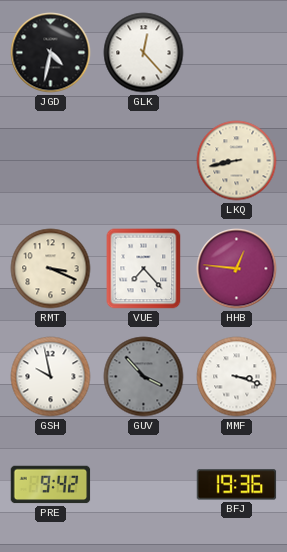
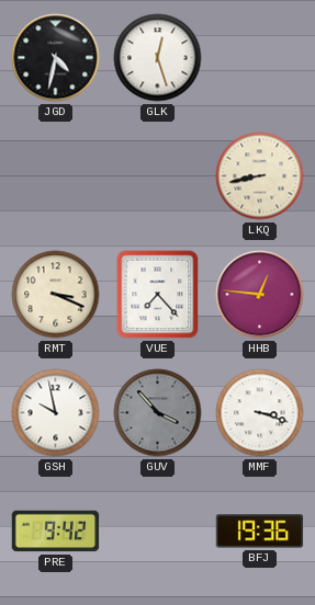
GLK: 12:23 -> 12:27
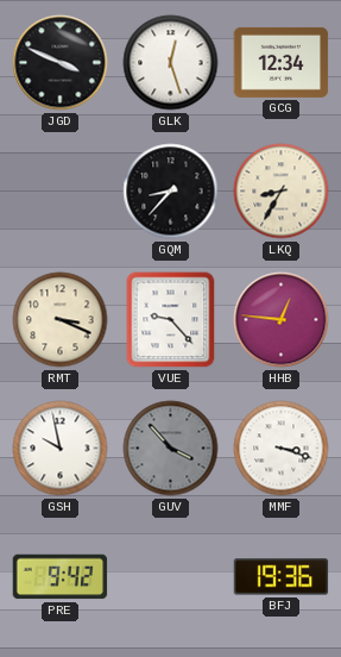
JGD: 4:32 -> 3:49
GCG: none -> 12:34
GQM: none -> 8:37
LKQ: 8:43 -> 8:35
VUE: 7:23 -> 9:23
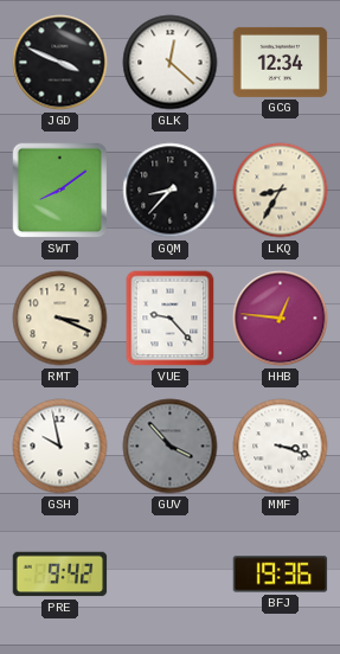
GLK: 12:27 -> 12:22
SWT: none -> 8:09
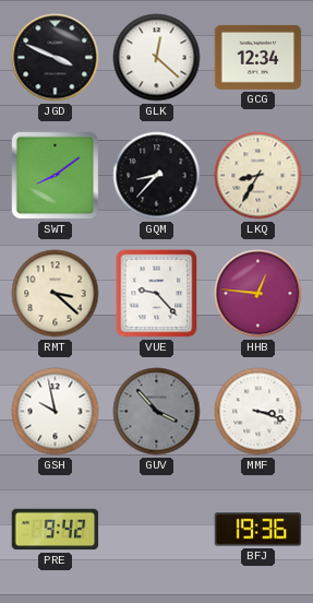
RMT: 3:19 -> 3:22
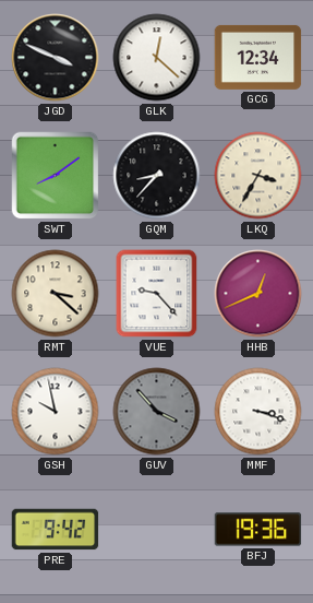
LKQ: 8:35 -> 3:35
HHB: 12:46 -> 12:41
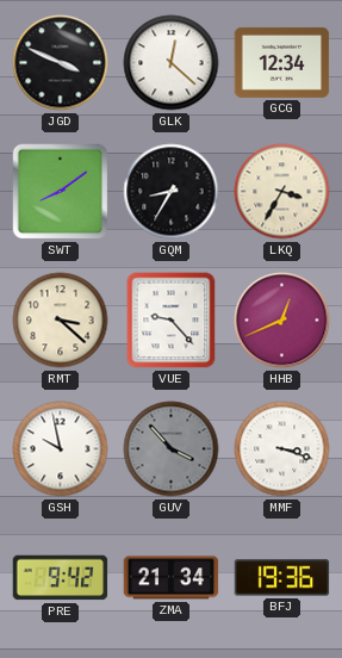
GQM: 8:37 -> 8:35
ZMA: none -> 21:34
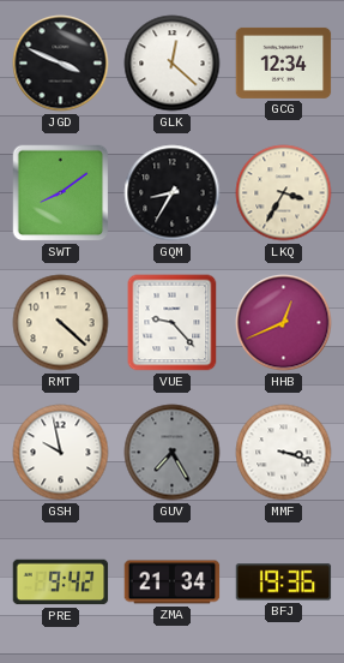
RMT: 3:22 -> 4:22
GUV: 3:53 -> 7:25
